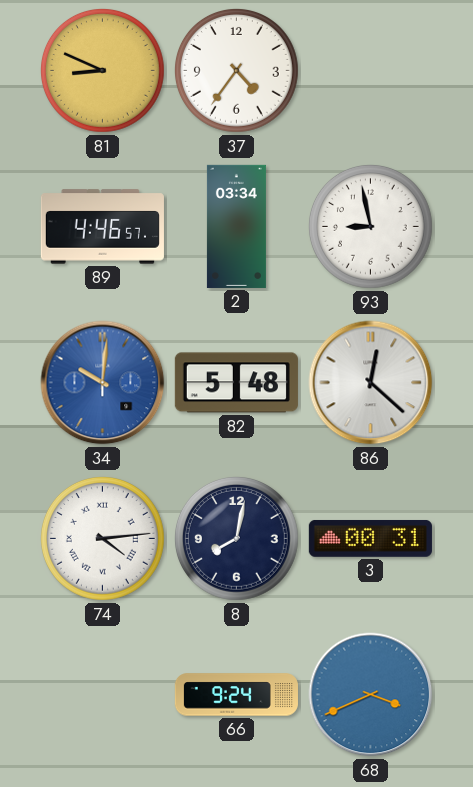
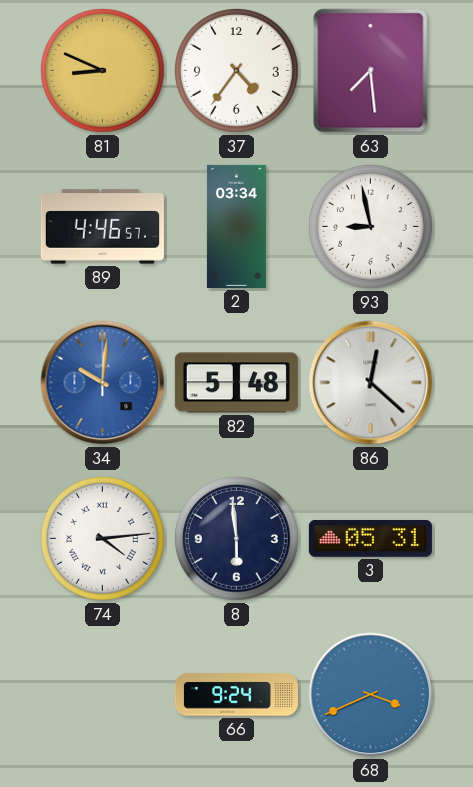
63: none -> 7:29
8: 8:02 -> 5:59
3: 00:31 -> 05:31
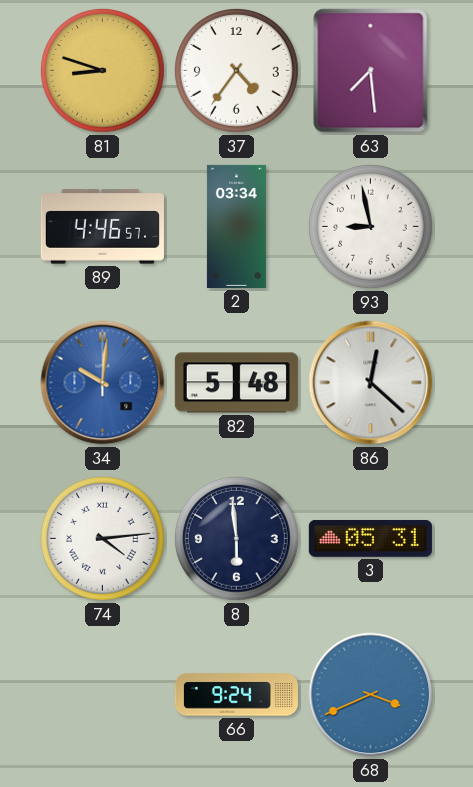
81: 8:49 -> 8:48
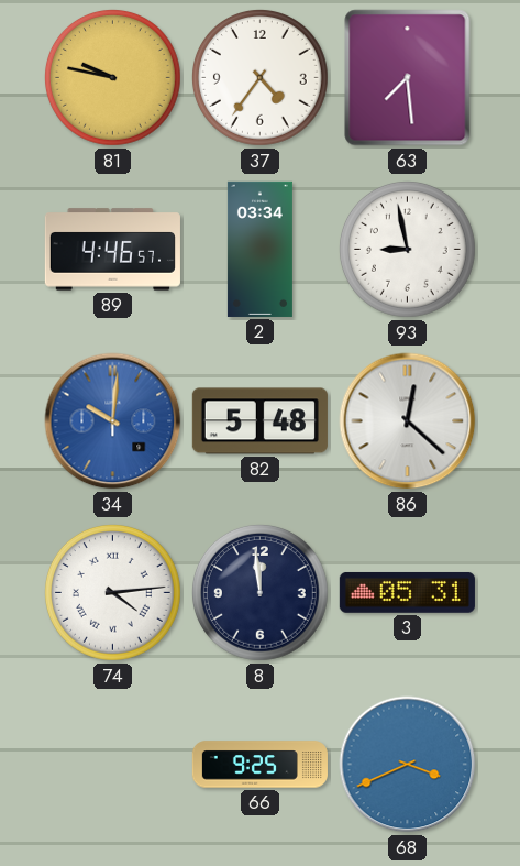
81: 8:48 -> 9:47
8: 5:59 -> 11:59
66: 9:24 -> 9:25
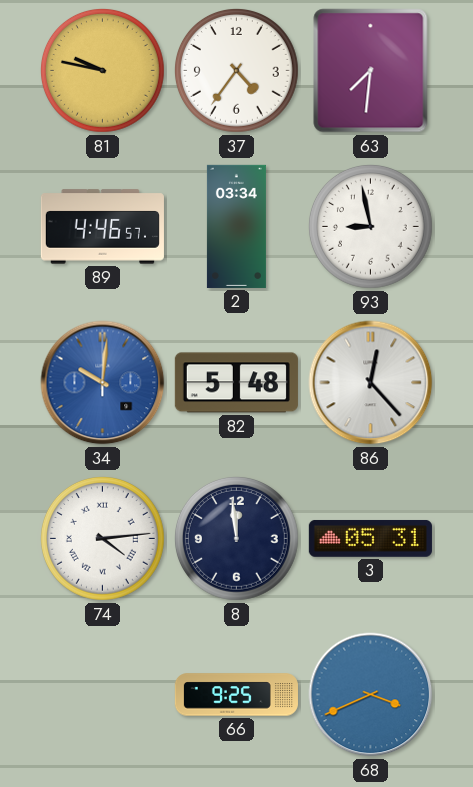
63: 7:29 -> 7:31
86: 12:22 -> 12:23
